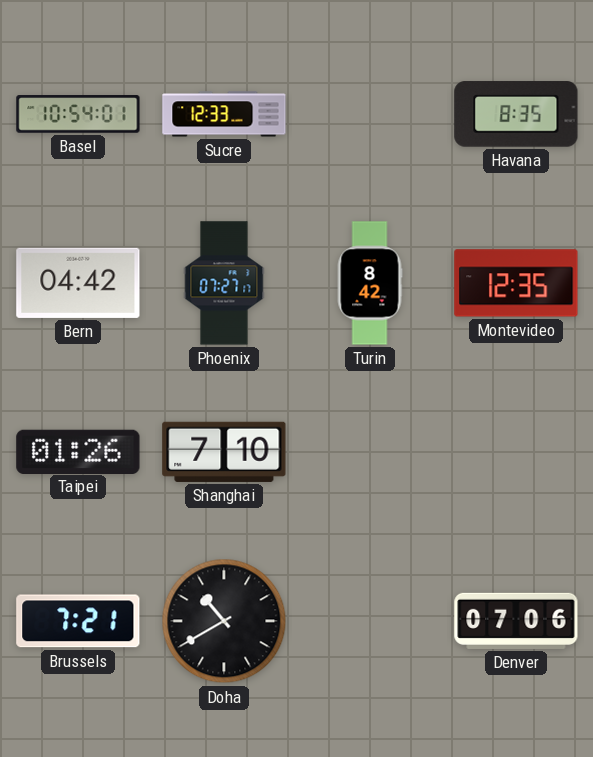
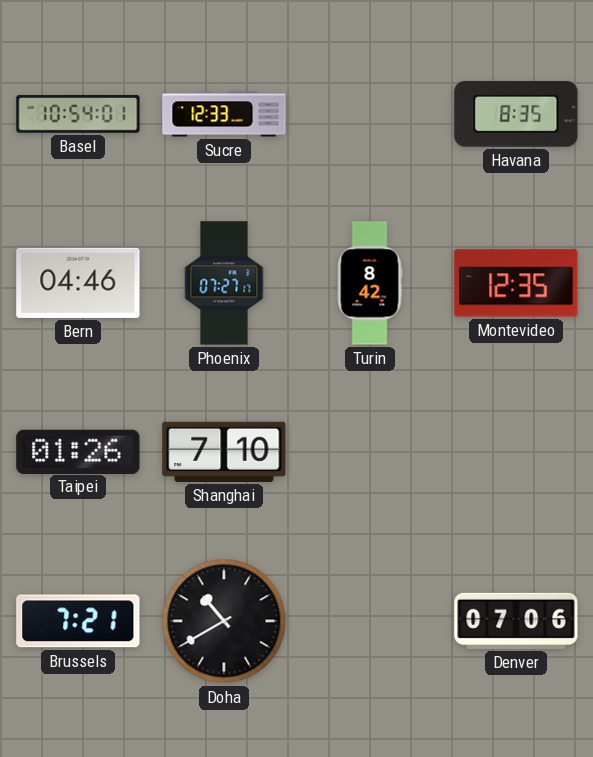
Bern: 04:42 -> 04:46
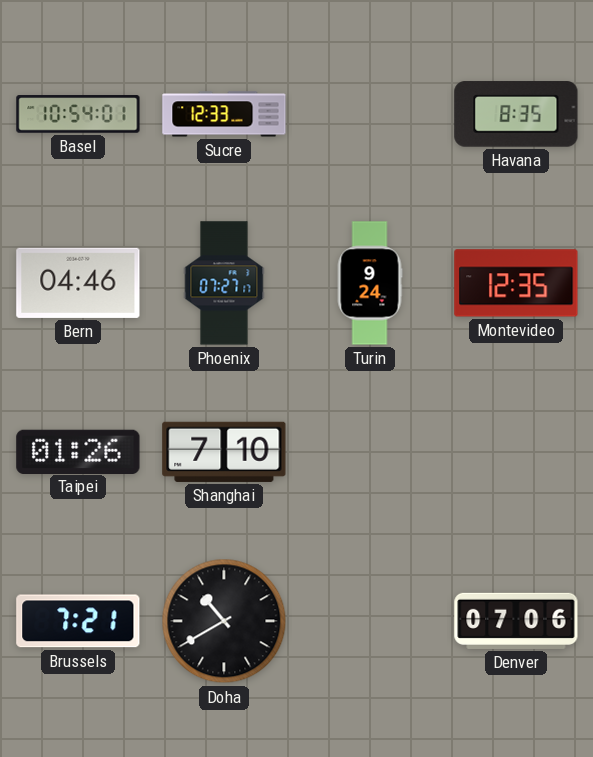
Turin: 8:42 -> 9:24
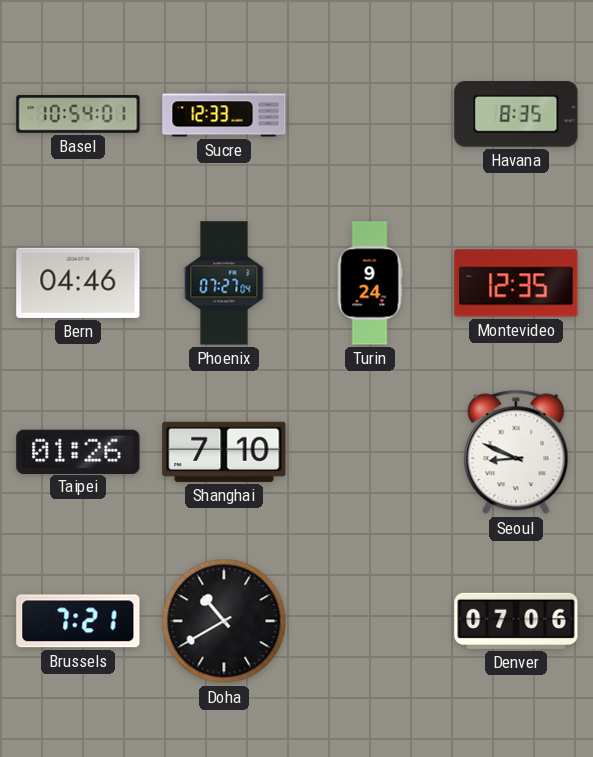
Phoenix: 07:27:17 -> 07:27:04
Seoul: none -> 8:49
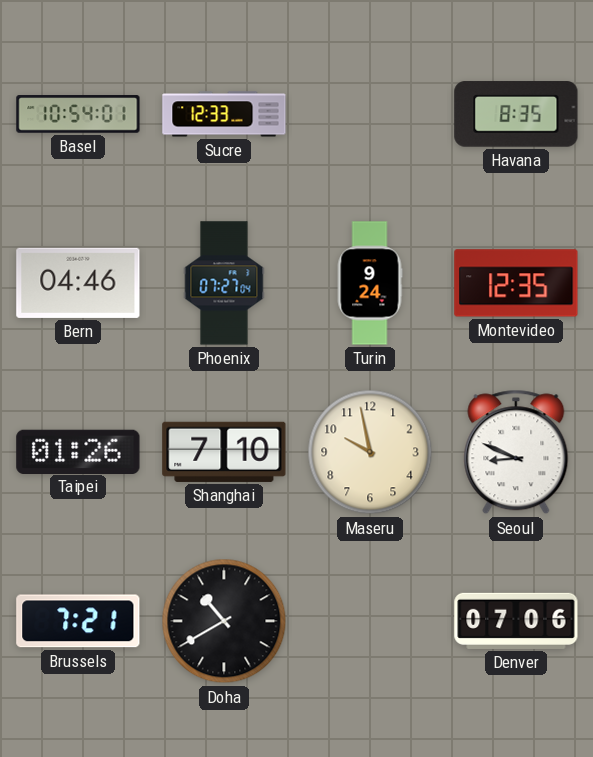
Maseru: none -> 9:58
